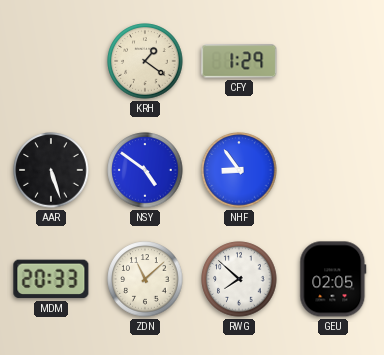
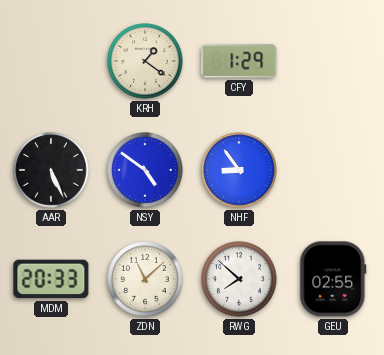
AAR: 5:27 -> 5:26
GEU: 02:05 -> 02:55
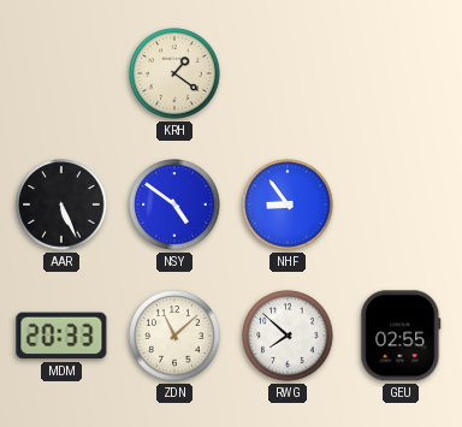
CFY: 1:29 -> none
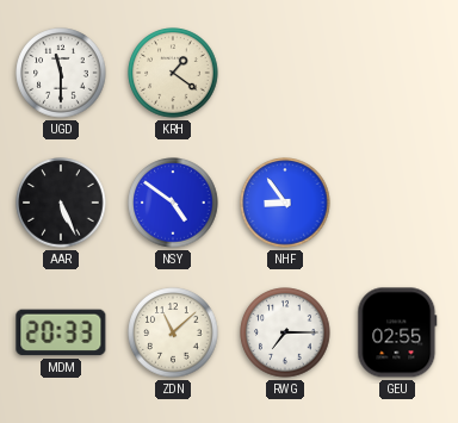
UGD: none -> 11:30
RWG: 7:52 -> 7:15
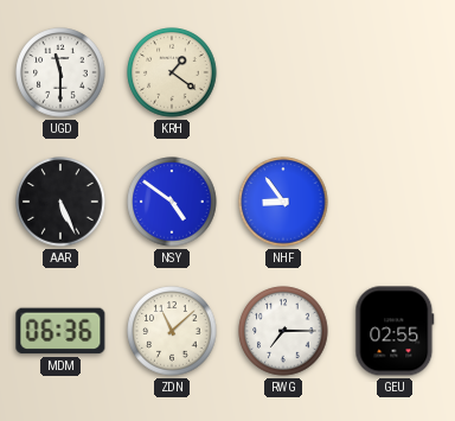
MDM: 20:33 -> 06:36
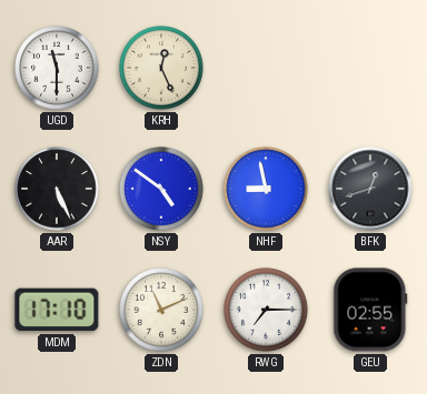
KRH: 1:21 -> 12:26
NHF: 8:54 -> 8:58
BFK: none -> 12:42
MDM: 06:36 -> 17:10
ZDN: 11:08 -> 11:11
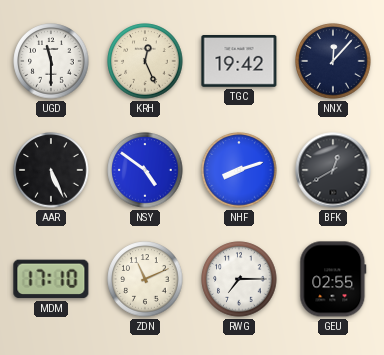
TGC: none -> 19:42
NNX: none -> 12:07
NHF: 8:58 -> 8:12
BFK: 12:42 -> 12:40
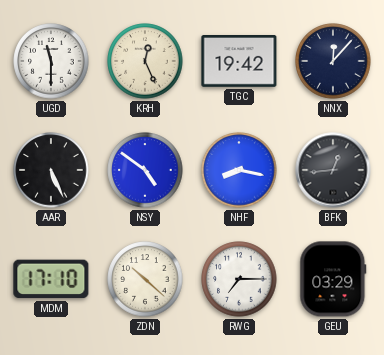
NHF: 8:12 -> 8:17
BFK: 12:40 -> 12:44
ZDN: 11:11 -> 10:22
GEU: 02:55 -> 03:29
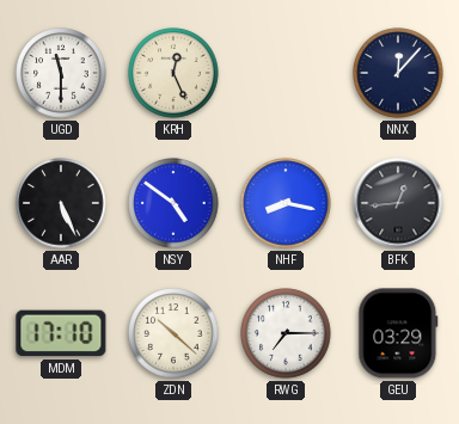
TGC: 19:42 -> none
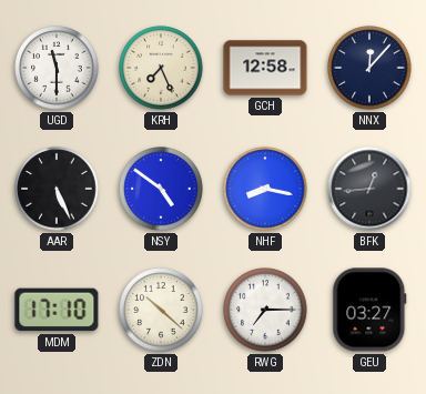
KRH: 12:26 -> 7:26
GCH: none -> 12:58
GEU: 03:29 -> 03:27
